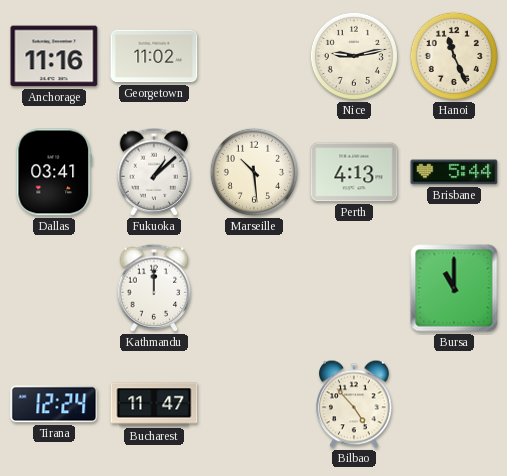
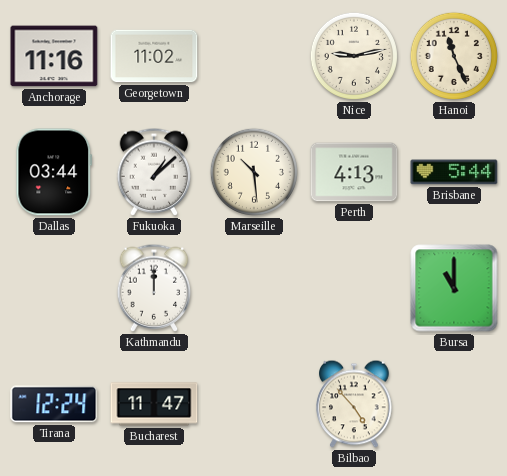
Dallas: 03:41 -> 03:44
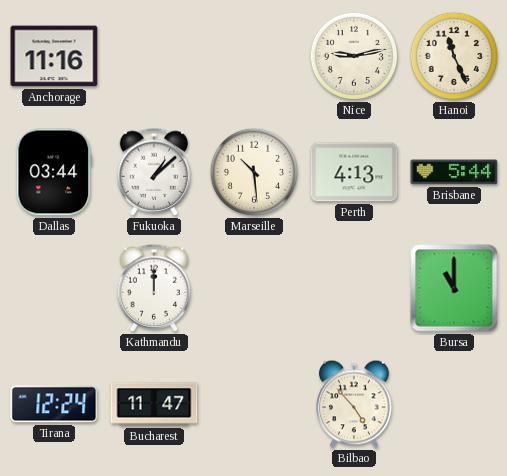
Georgetown: 11:02 -> none
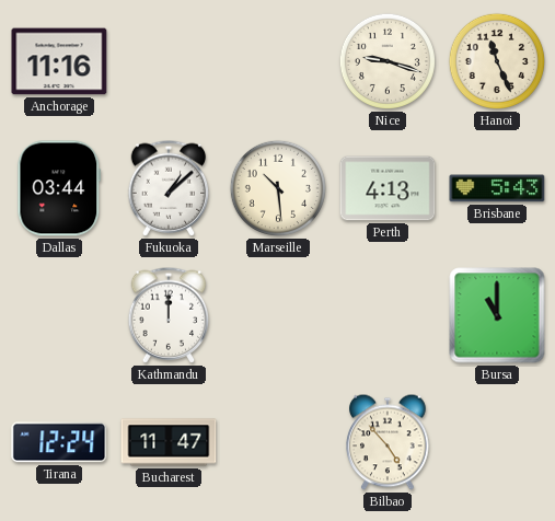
Nice: 9:13 -> 9:18
Brisbane: 5:44 -> 5:43
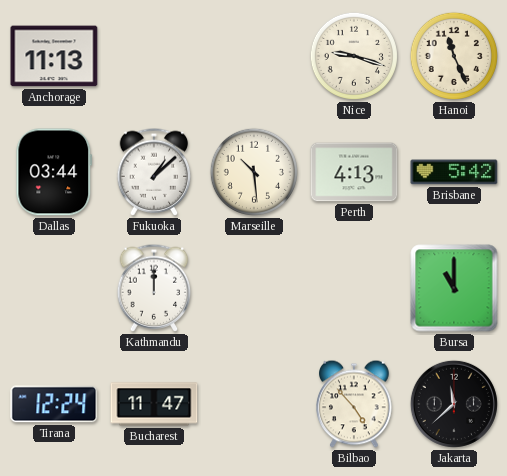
Anchorage: 11:16 -> 11:13
Brisbane: 5:43 -> 5:42
Jakarta: none -> 11:38
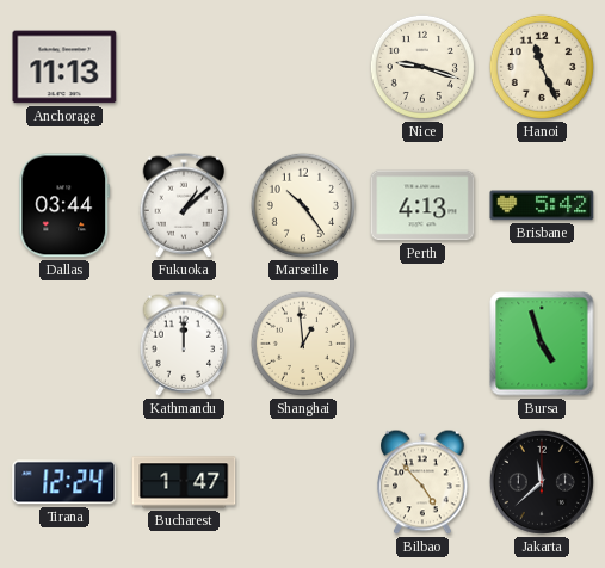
Marseille: 10:29 -> 10:24
Shanghai: none -> 12:59
Bursa: 11:00 -> 4:57
Bucharest: 11:47 -> 1:47
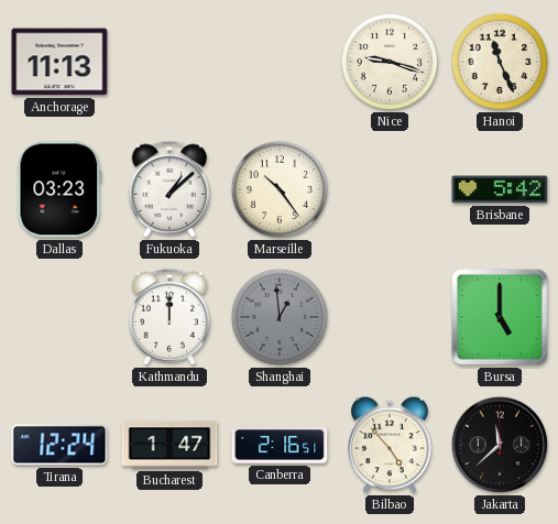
Dallas: 03:44 -> 03:23
Perth: 4:13 -> none
Shanghai dial: cream -> grey
Bursa: 4:57 -> 5:00
Canberra: none -> 2:16
